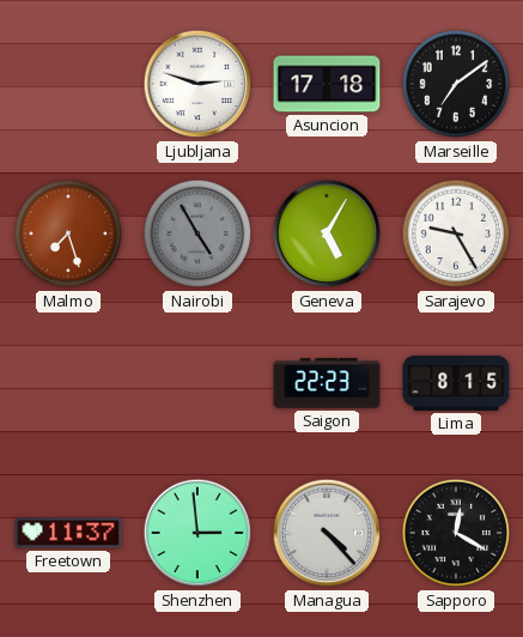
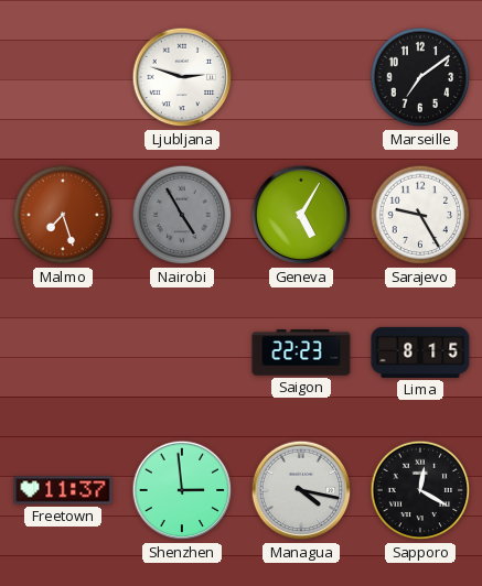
Asuncion: 17:18 -> none
Managua: 4:23 -> 4:17
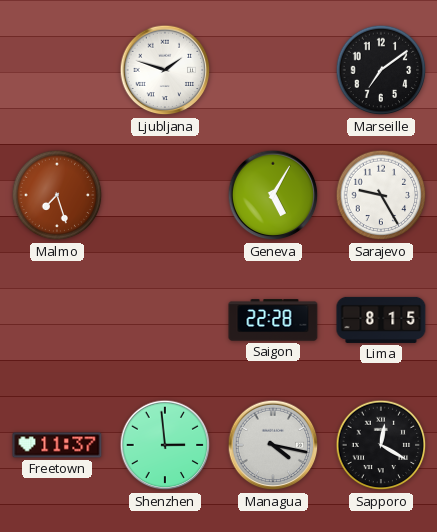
Ljubljana: 2:48 -> 1:48
Nairobi: 4:55 -> none
Saigon: 22:23 -> 22:28
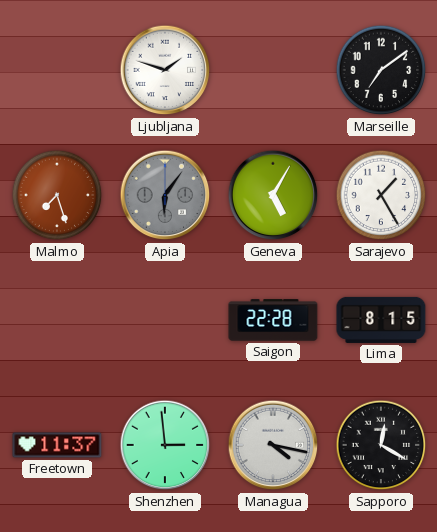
Apia: none -> 6:06
Sarajevo: 9:25 -> 1:25
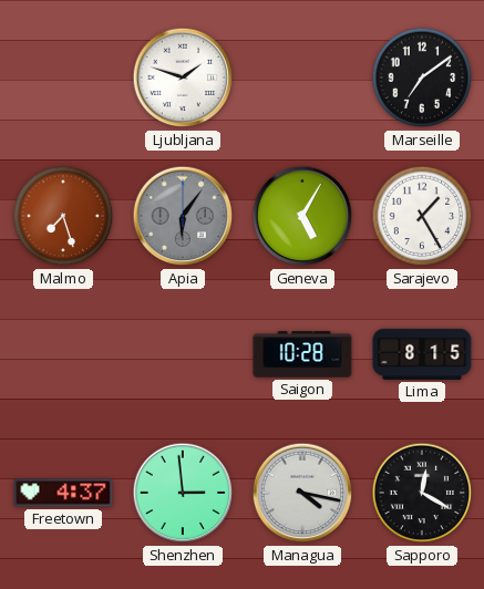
Saigon: 22:28 -> 10:28
Freetown: 11:37 -> 4:37
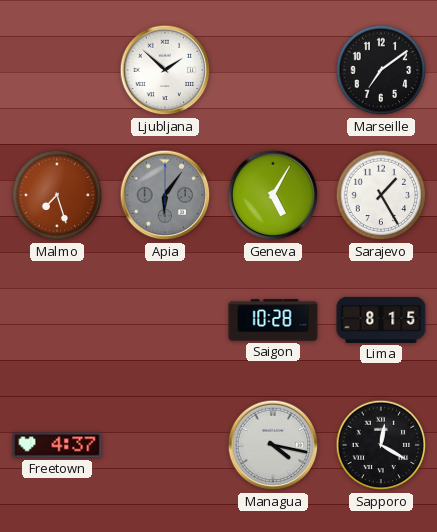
Ljubljana: 1:48 -> 1:52
Shenzhen: 2:59 -> none
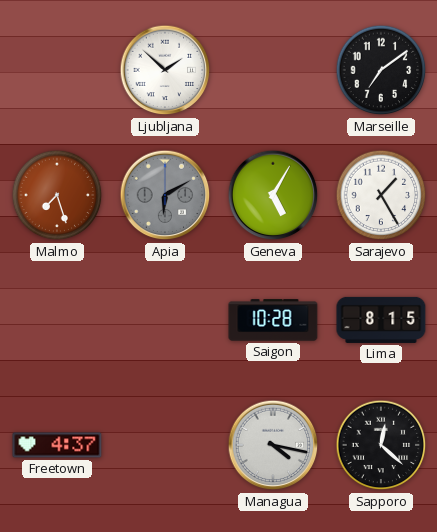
Apia: 6:06 -> 6:10
Sapporo: 12:20 -> 12:22
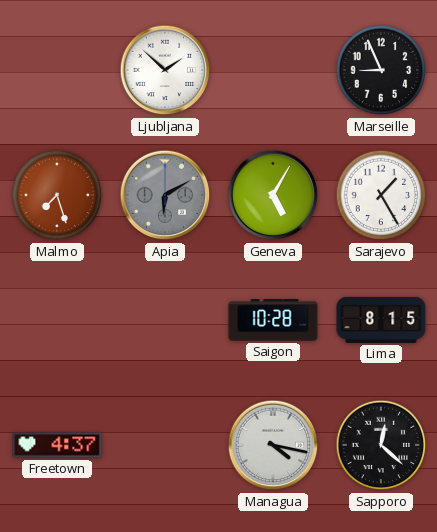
Marseille: 7:09 -> 8:56
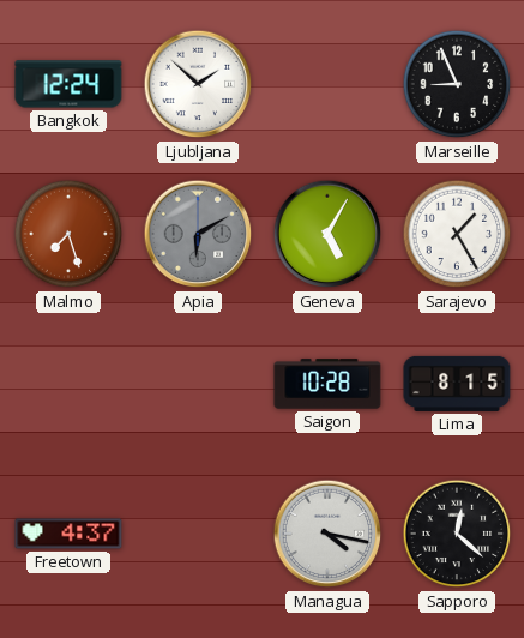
Bangkok: none -> 12:24
